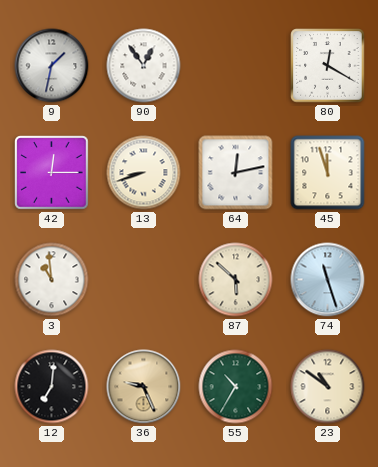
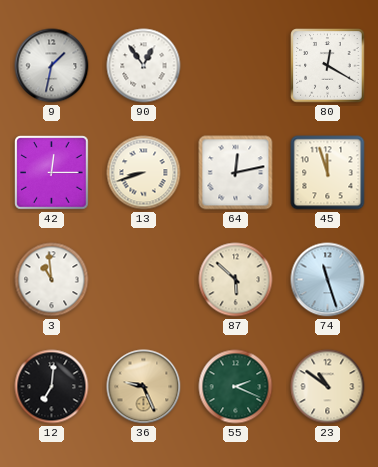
55: 10:35 -> 2:19
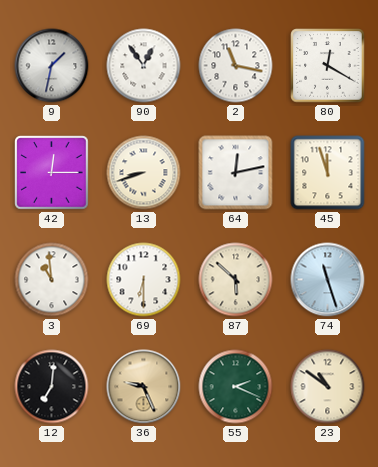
2: none -> 11:17
69: none -> 6:30
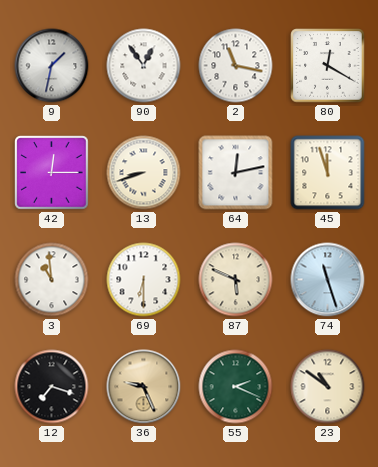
87: 5:52 -> 5:49
12: 7:01 -> 7:18
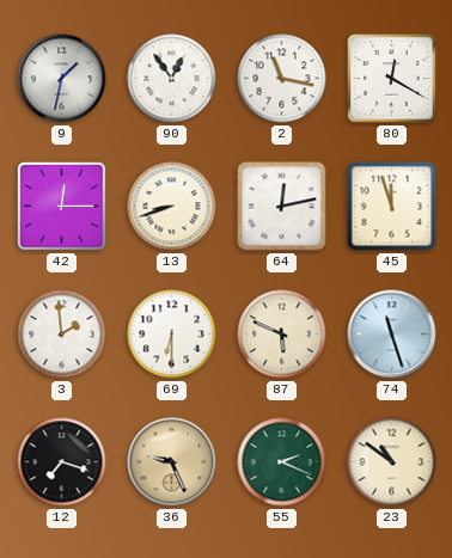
3: 10:59 -> 1:59
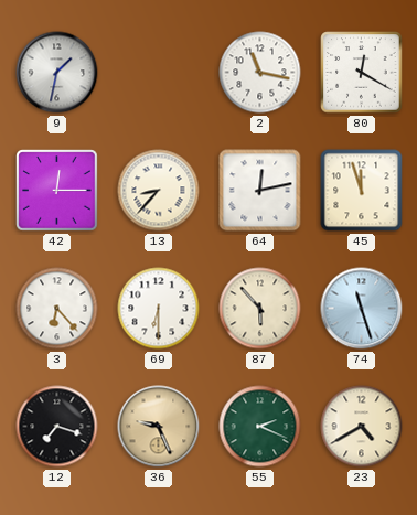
90: 12:54 -> none
13: 8:42 -> 8:37
3: 1:59 -> 6:23
87: 5:49 -> 5:53
23: 10:51 -> 4:40
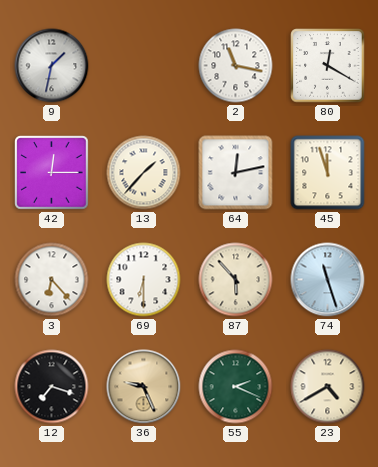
13: 8:37 -> 1:37
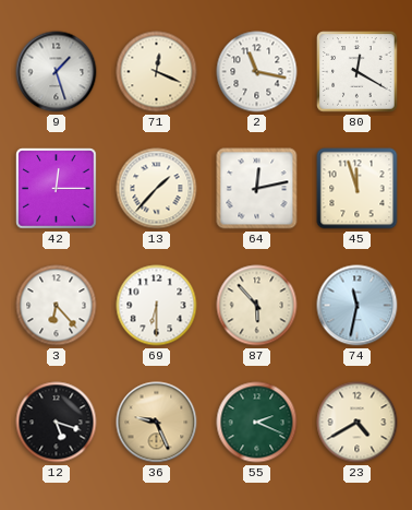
9: 1:32 -> 1:27
71: none -> 12:19
74: 11:27 -> 11:32
12: 7:18 -> 5:18
